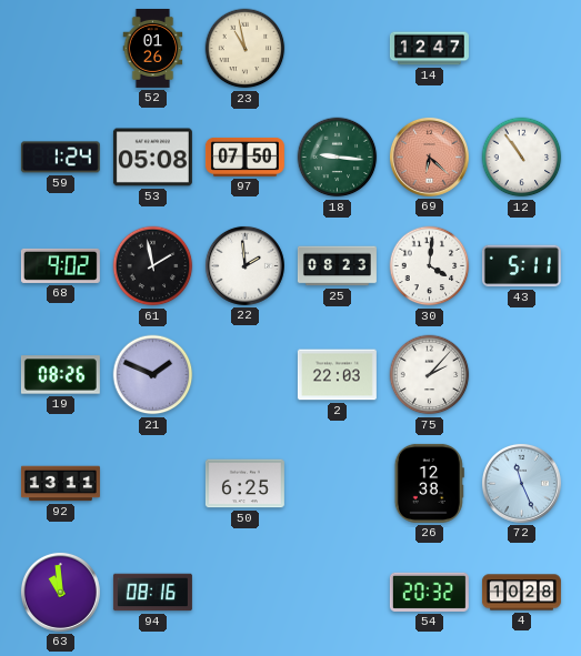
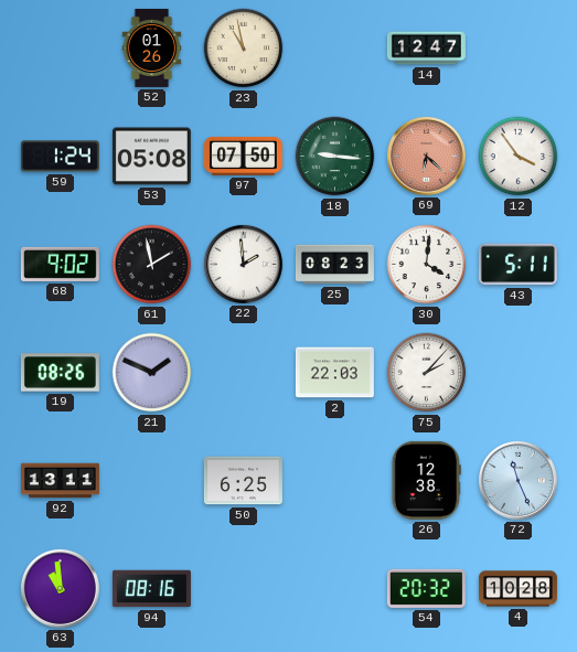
12: 10:54 -> 3:54
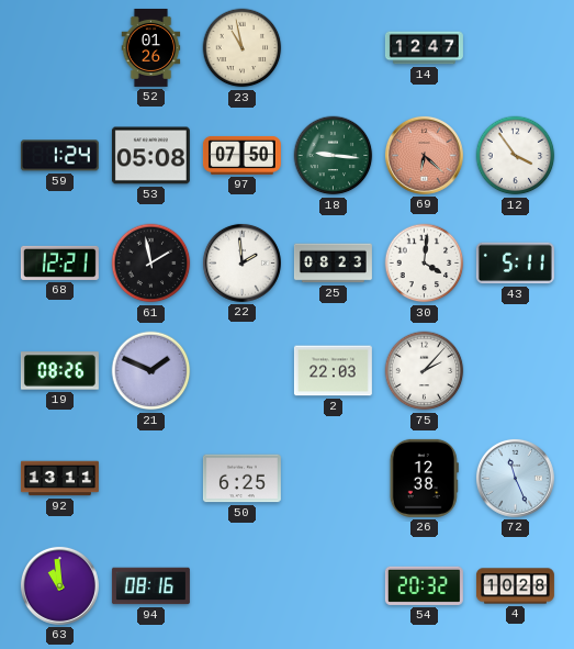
68: 9:02 -> 12:21
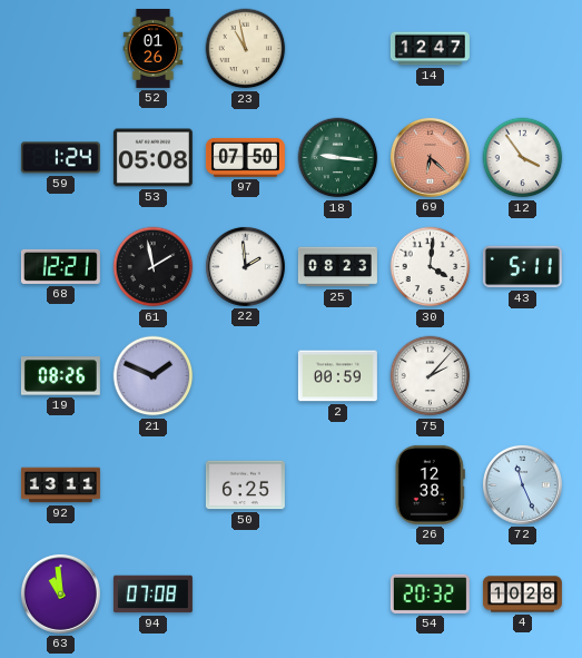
2: 22:03 -> 00:59
94: 08:16 -> 07:08
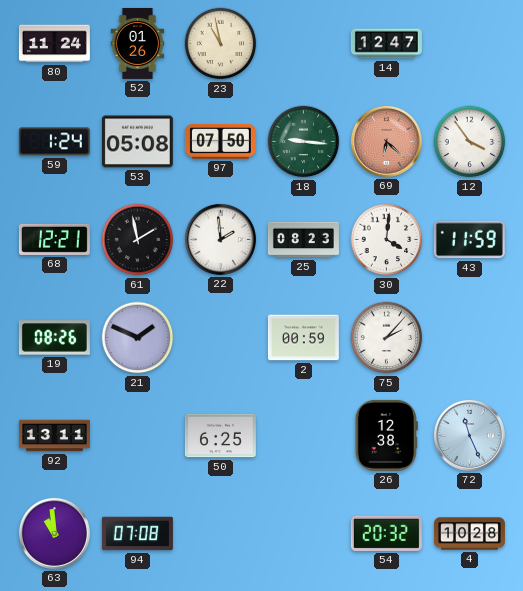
80: none -> 11:24
43: 5:11 -> 11:59
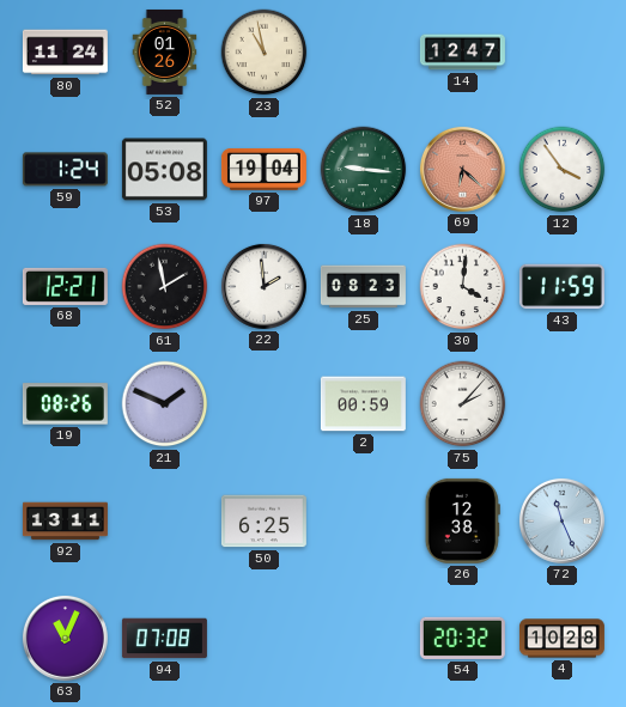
97: 07:50 -> 19:04
63: 10:59 -> 11:04
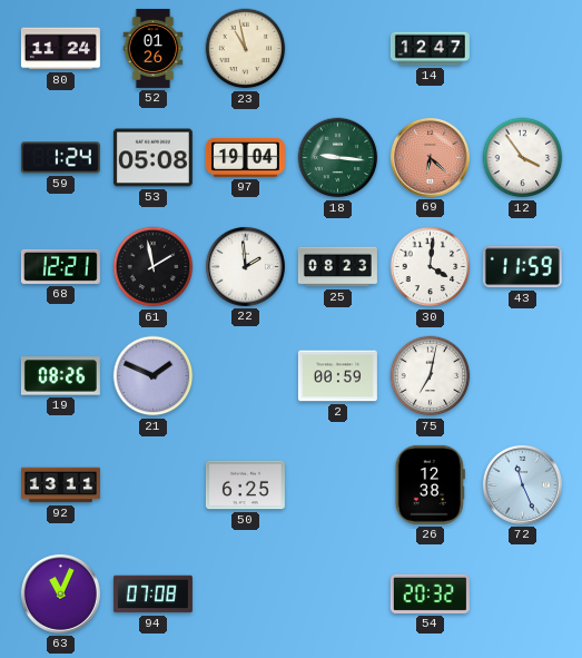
75: 2:07 -> 7:02
4: 10:28 -> none
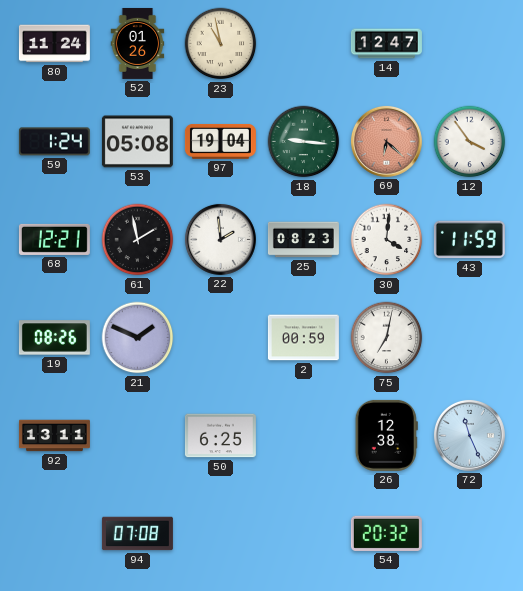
63: 11:04 -> none
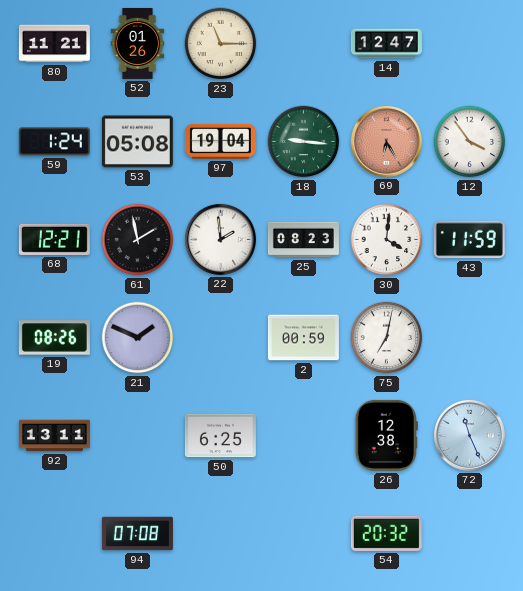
80: 11:24 -> 11:21
23: 10:58 -> 11:15
69: 6:22 -> 6:25
